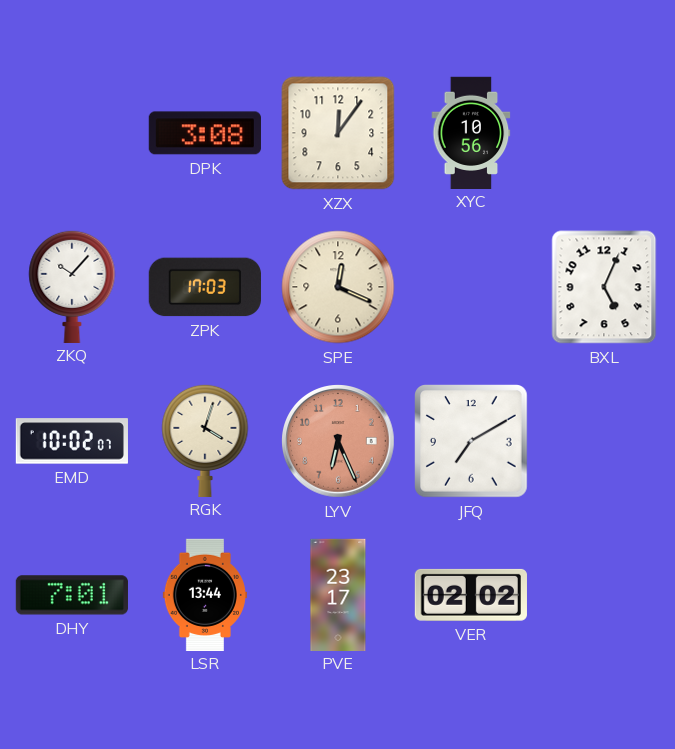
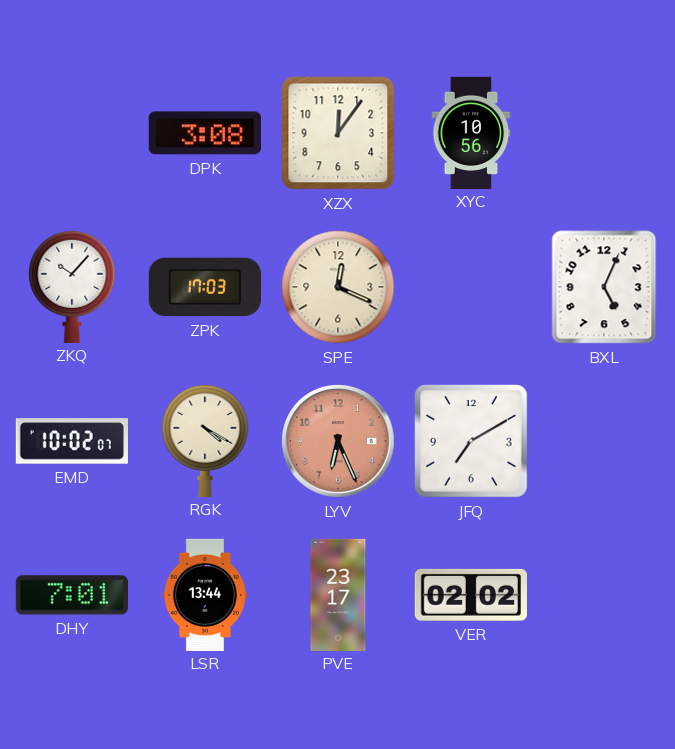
RGK: 4:03 -> 4:20
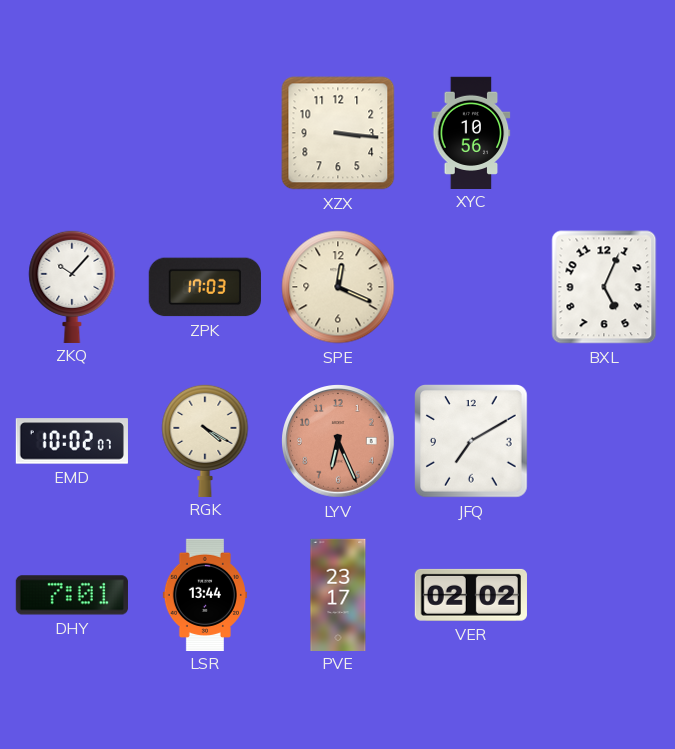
DPK: 3:08 -> none
XZX: 12:06 -> 3:16
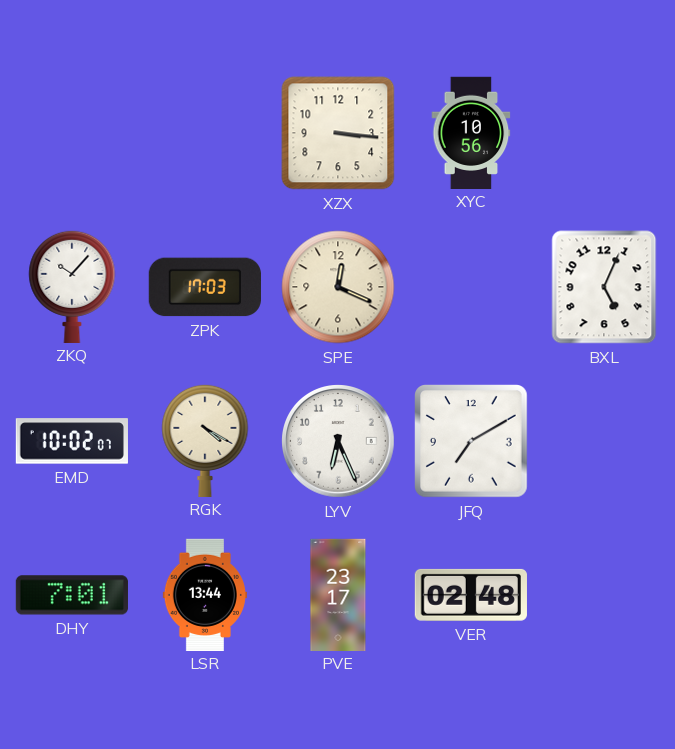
LYV dial: salmon -> white
VER: 02:02 -> 02:48
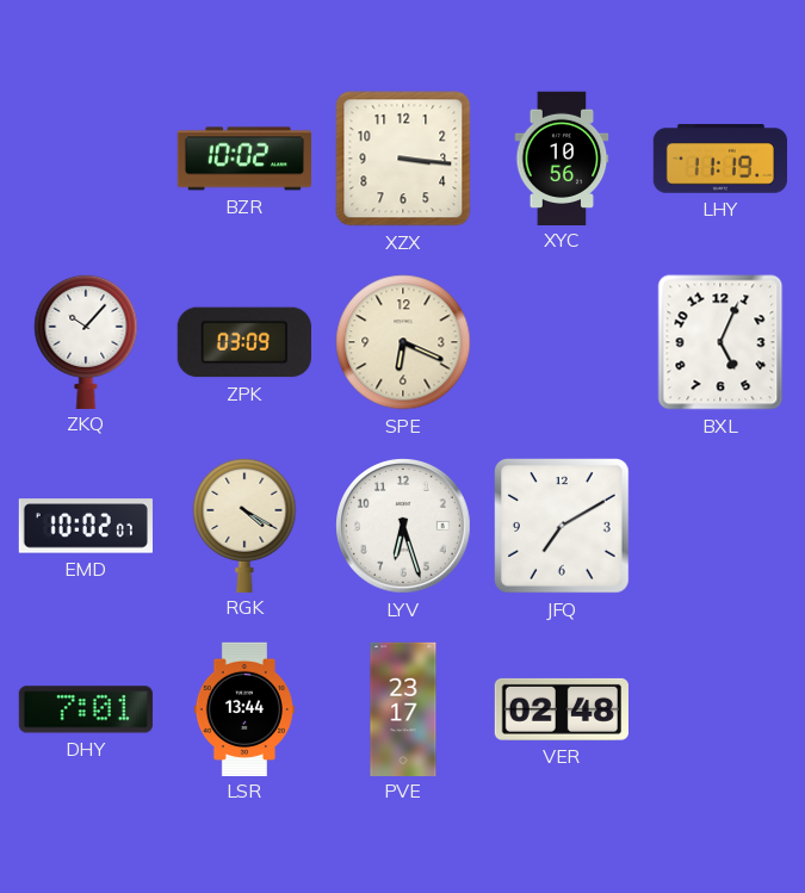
BZR: none -> 10:02
LHY: none -> 11:19
ZPK: 17:03 -> 03:09
SPE: 12:19 -> 6:19
LYV: 6:26 -> 6:27
